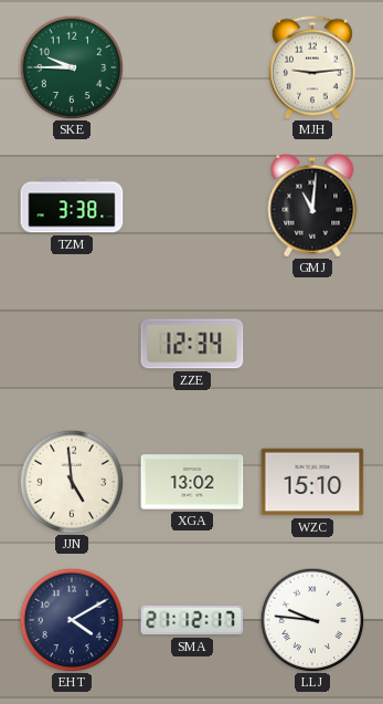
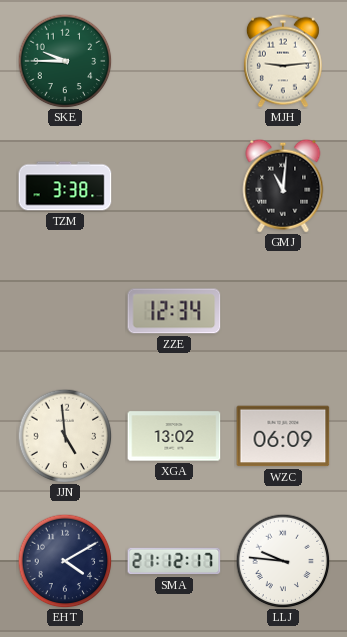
WZC: 15:10 -> 06:09
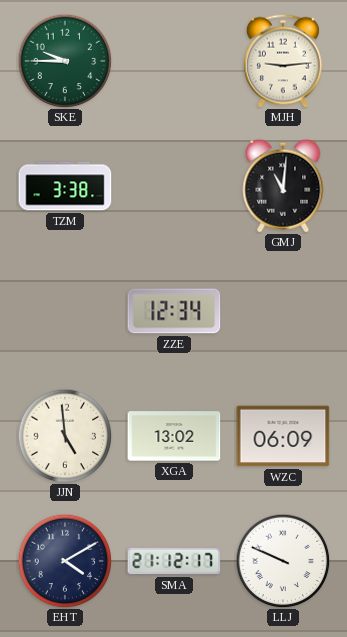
LLJ: 9:46 -> 9:49
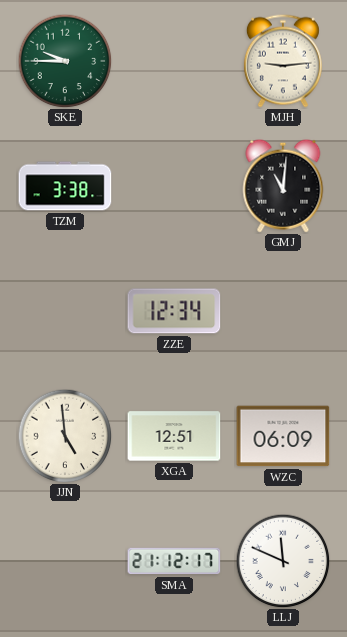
XGA: 13:02 -> 12:51
EHT: 4:10 -> none
LLJ: 9:49 -> 11:49
